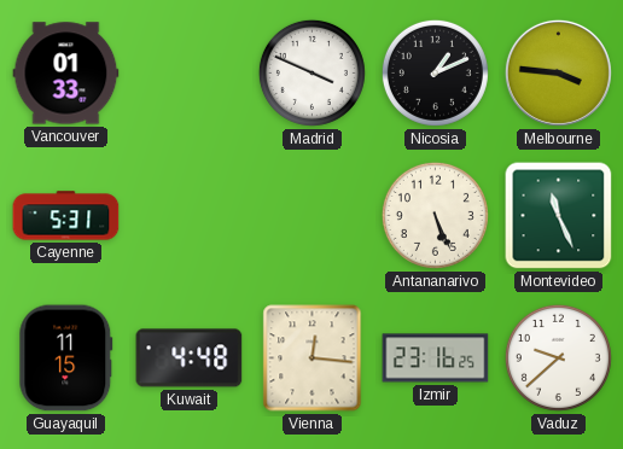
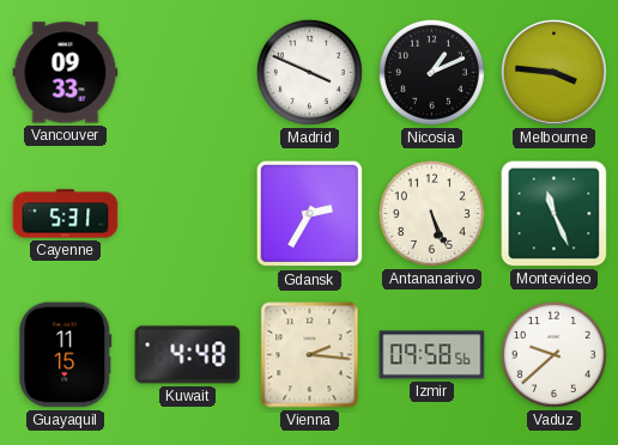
Vancouver: 01:33 -> 09:33
Gdansk: none -> 2:35
Vienna: 12:16 -> 2:16
Izmir: 23:16 -> 09:58
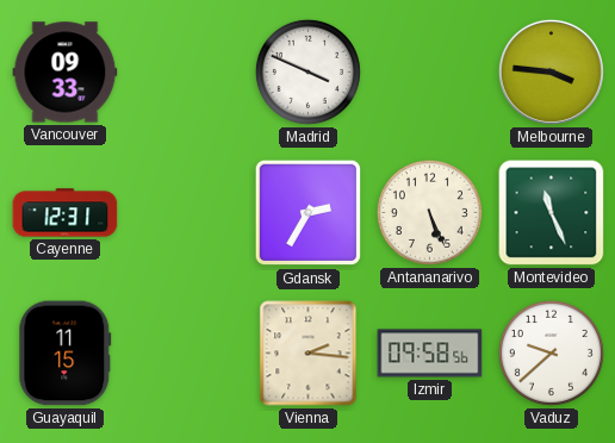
Nicosia: 1:11 -> none
Cayenne: 5:31 -> 12:31
Kuwait: 4:48 -> none
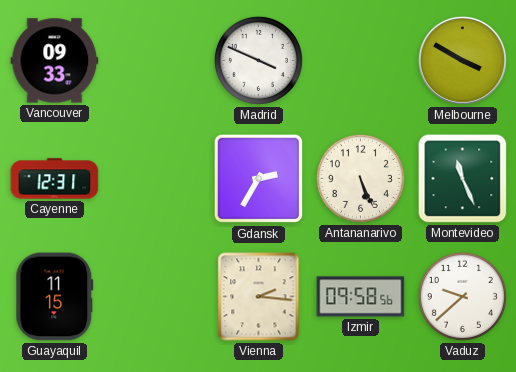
Melbourne: 3:46 -> 3:50
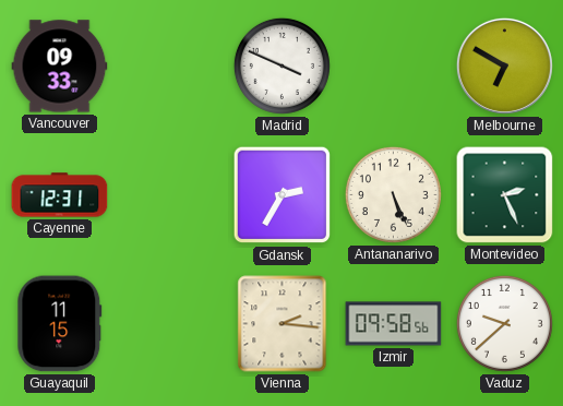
Melbourne: 3:50 -> 6:50
Montevideo: 11:26 -> 2:26
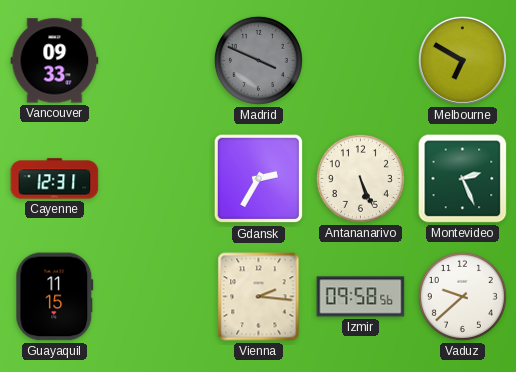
Madrid dial: white -> grey
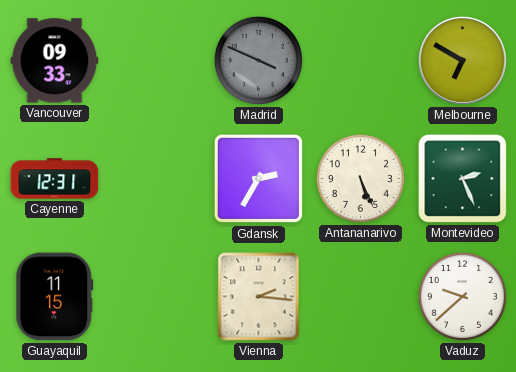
Izmir: 09:58 -> none
